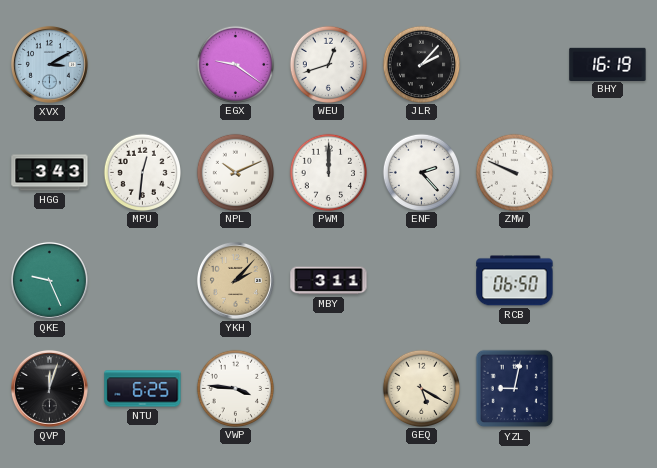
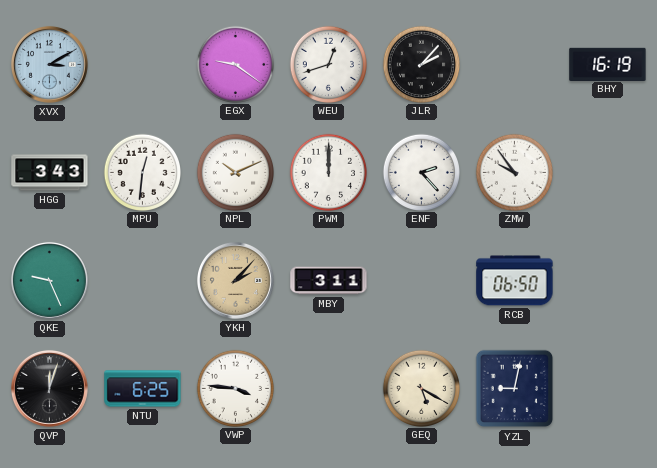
ZMW: 9:49 -> 9:54
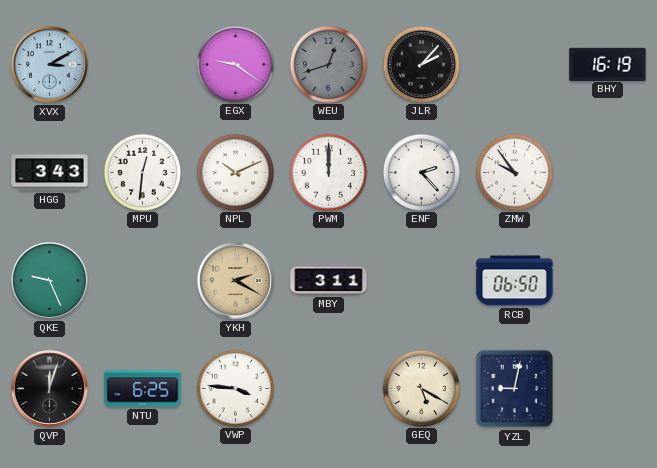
WEU dial: white -> grey
YKH: 2:07 -> 2:20
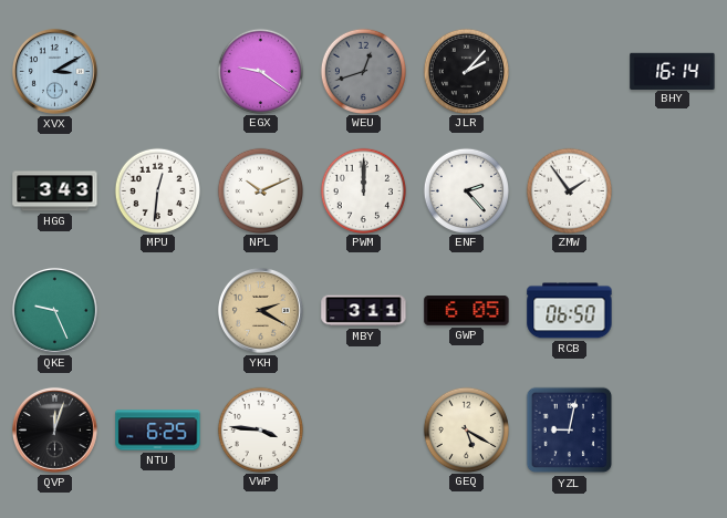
BHY: 16:19 -> 16:14
ZMW: 9:54 -> 1:54
GWP: none -> 6:05
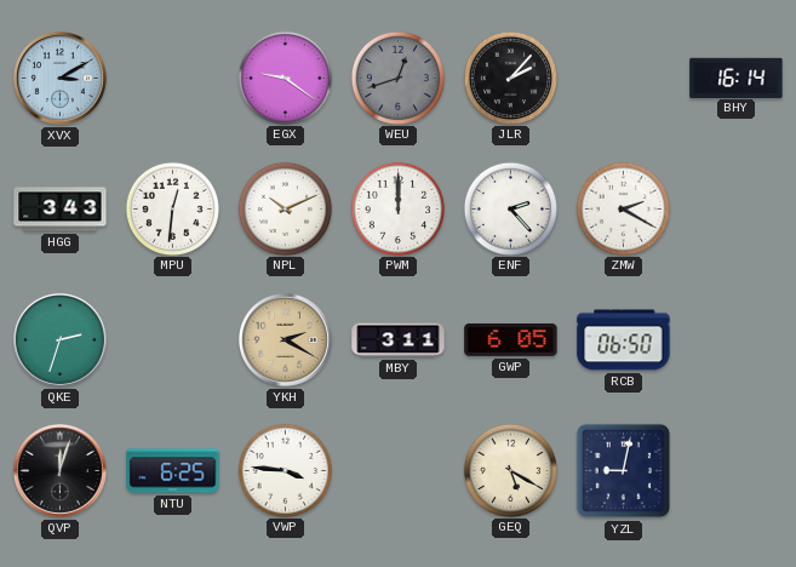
ZMW: 1:54 -> 2:20
QKE: 9:26 -> 2:33
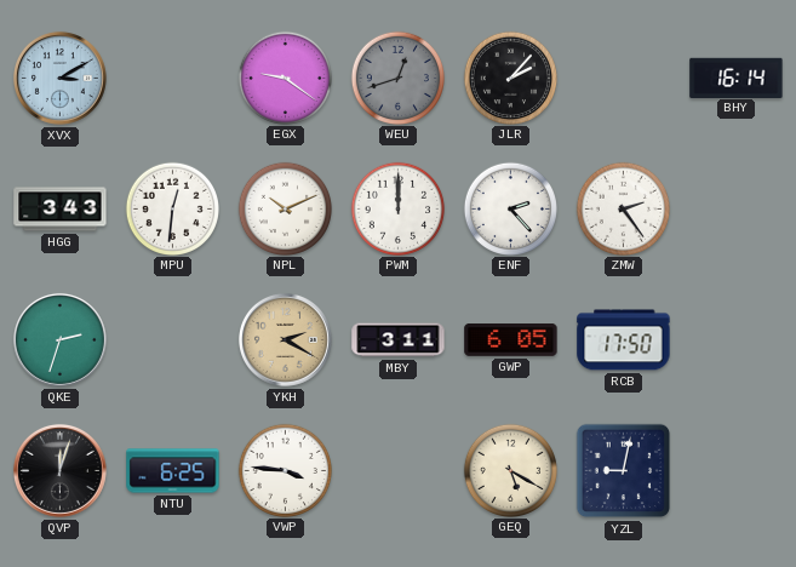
ZMW: 2:20 -> 2:24
RCB: 06:50 -> 17:50
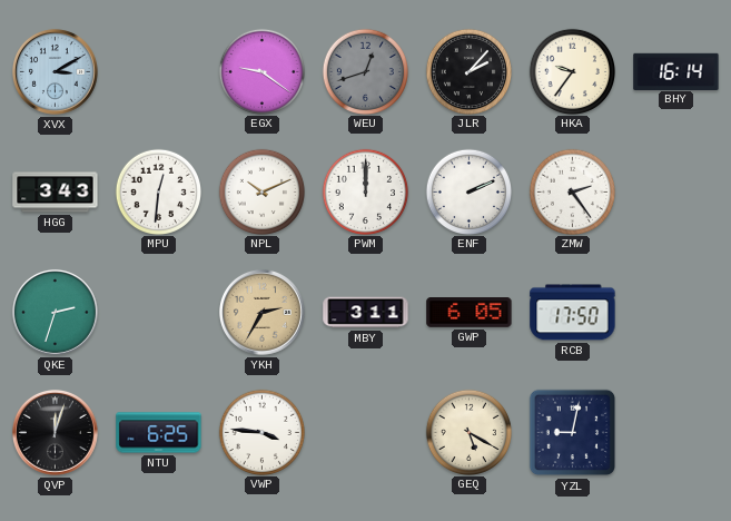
HKA: none -> 9:36
ENF: 2:23 -> 2:11
YKH: 2:20 -> 2:35
